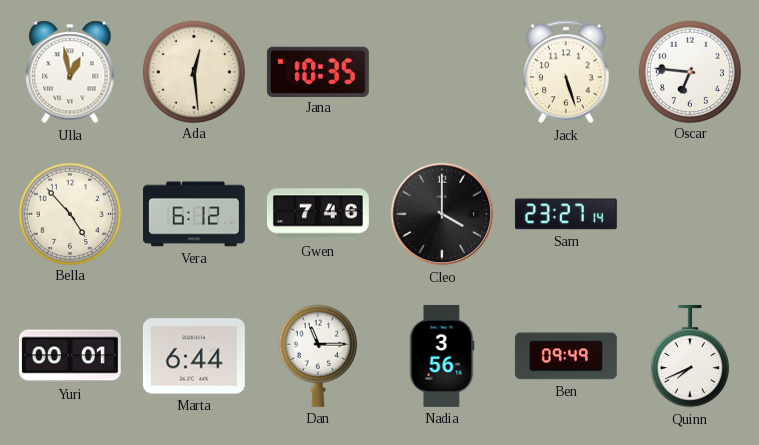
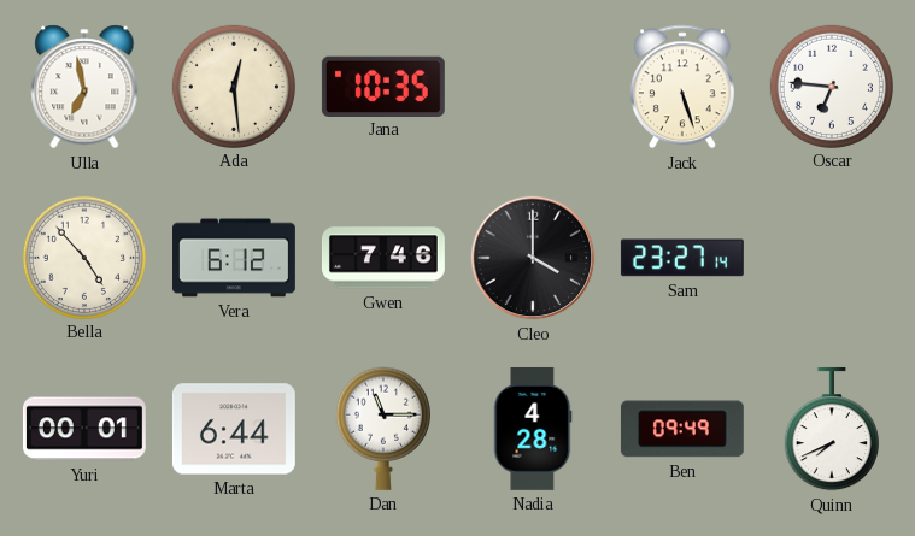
Ulla: 12:58 -> 6:58
Nadia: 3:56 -> 4:28
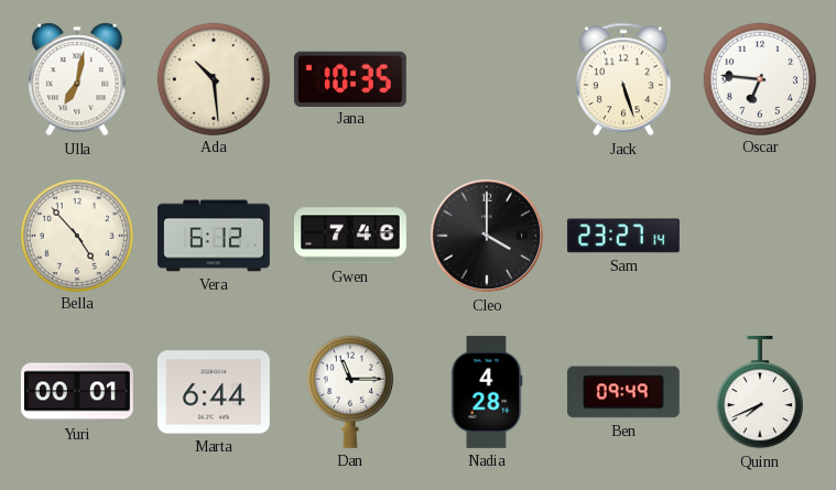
Ulla: 6:58 -> 7:02
Ada: 12:29 -> 10:29
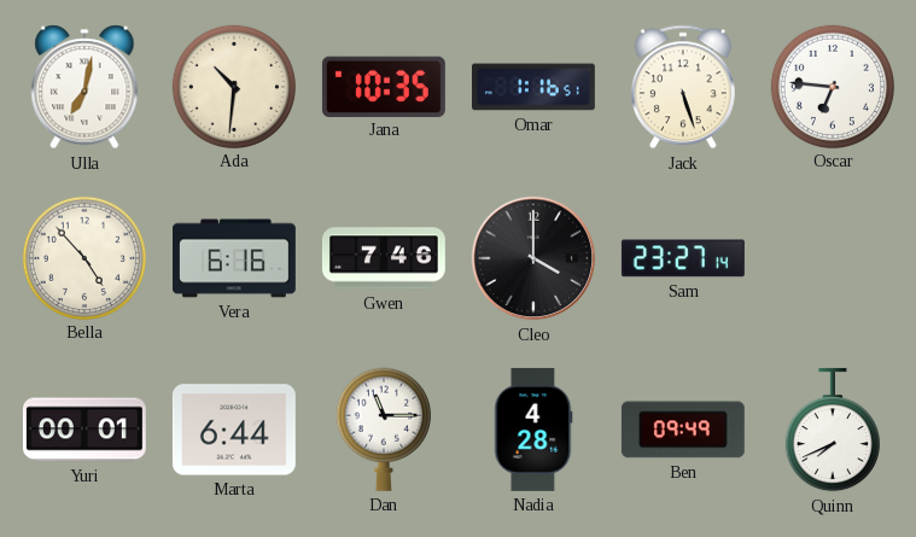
Ada: 10:29 -> 10:31
Omar: none -> 1:16
Vera: 6:12 -> 6:16
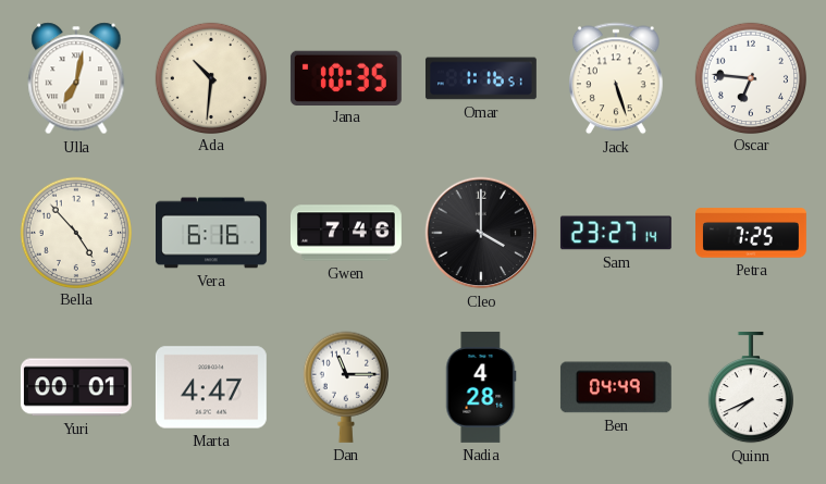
Petra: none -> 7:25
Marta: 6:44 -> 4:47
Ben: 09:49 -> 04:49
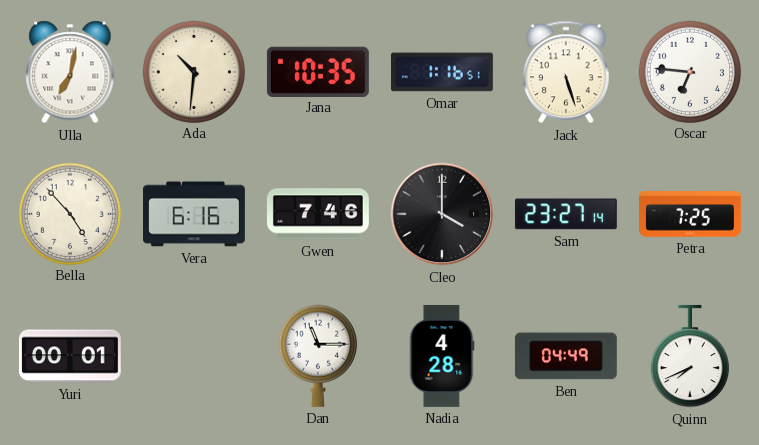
Marta: 4:47 -> none
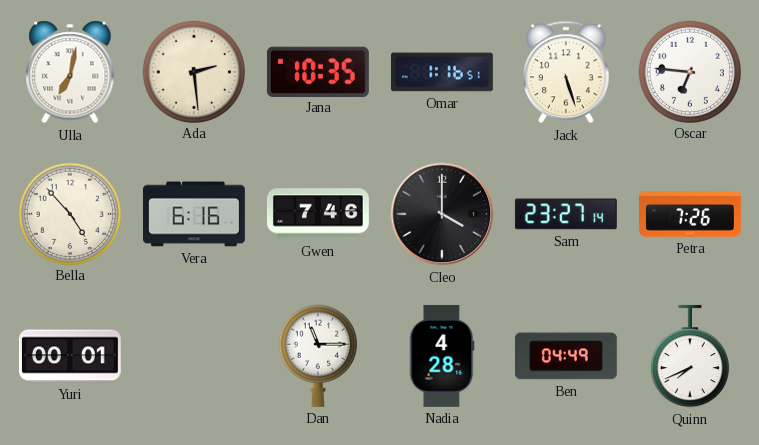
Ada: 10:31 -> 2:29
Petra: 7:25 -> 7:26
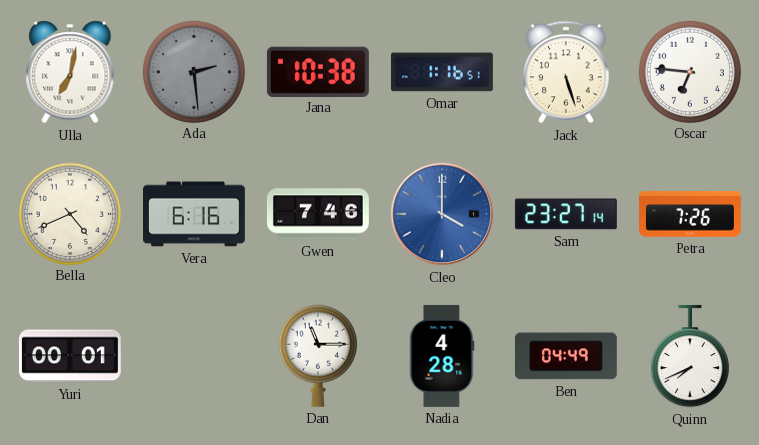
Ada dial: cream -> grey
Jana: 10:35 -> 10:38
Bella: 4:53 -> 4:41
Cleo dial: black -> blue
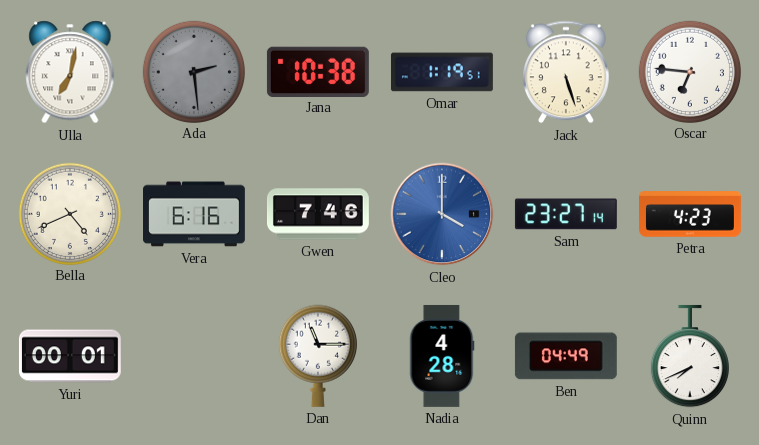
Omar: 1:16 -> 1:19
Petra: 7:26 -> 4:23
